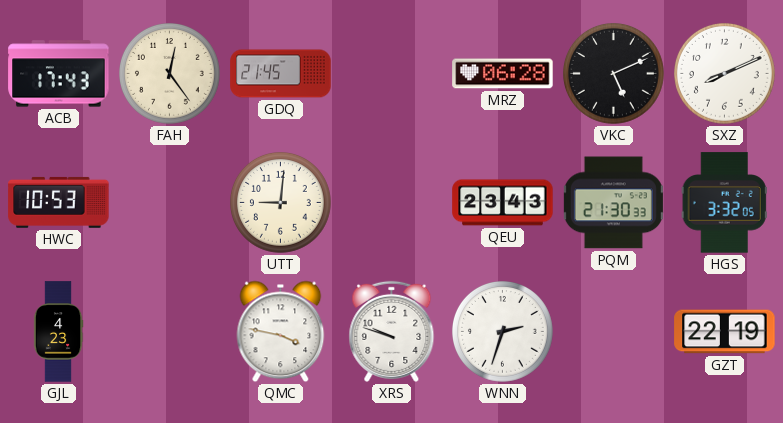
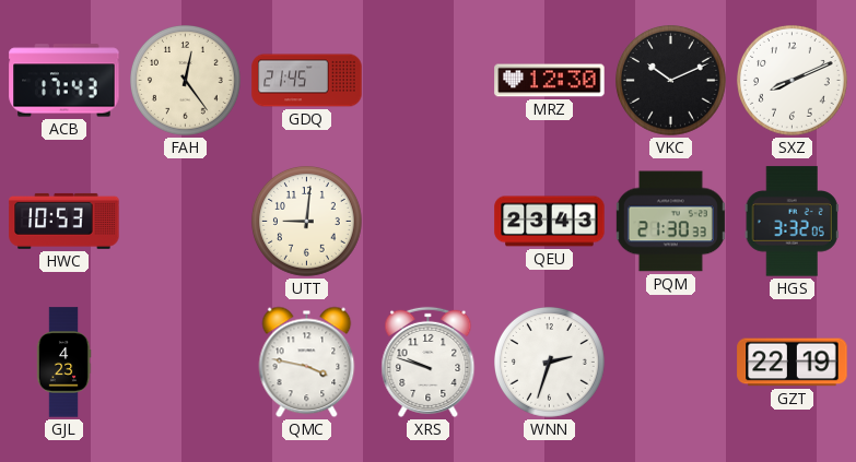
MRZ: 06:28 -> 12:30
VKC: 5:11 -> 10:11
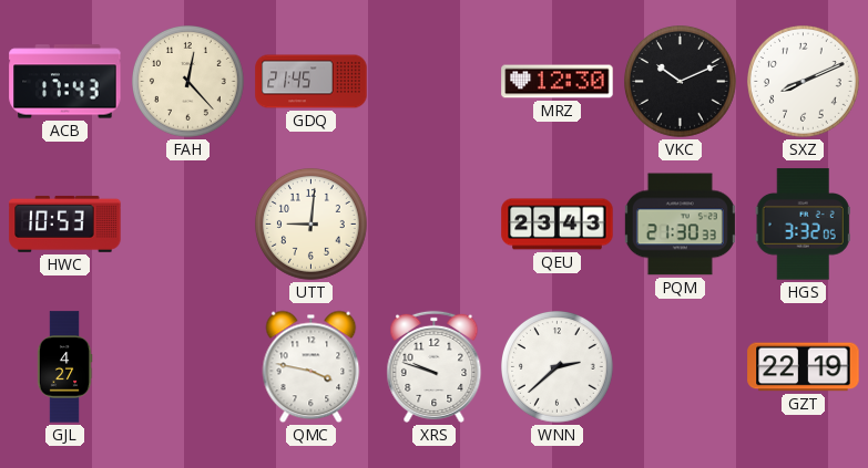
FAH: 12:24 -> 12:23
GJL: 4:23 -> 4:27
WNN: 2:33 -> 2:38
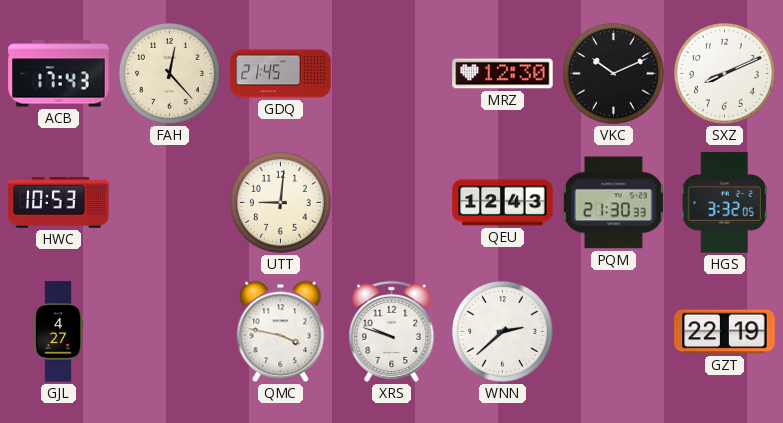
QEU: 23:43 -> 12:43
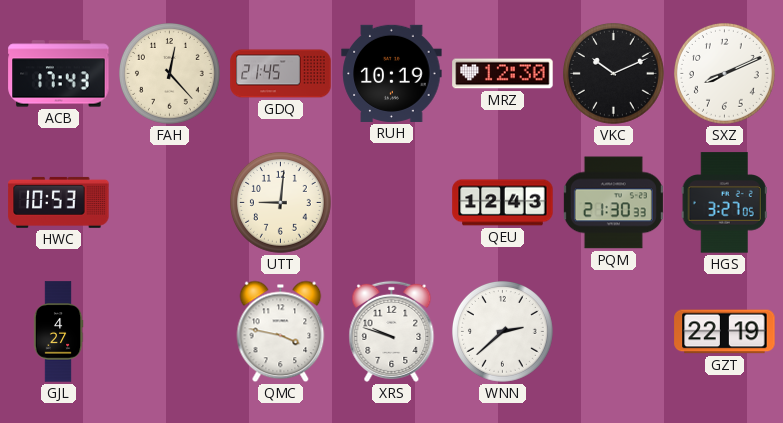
RUH: none -> 10:19
HGS: 3:32 -> 3:27
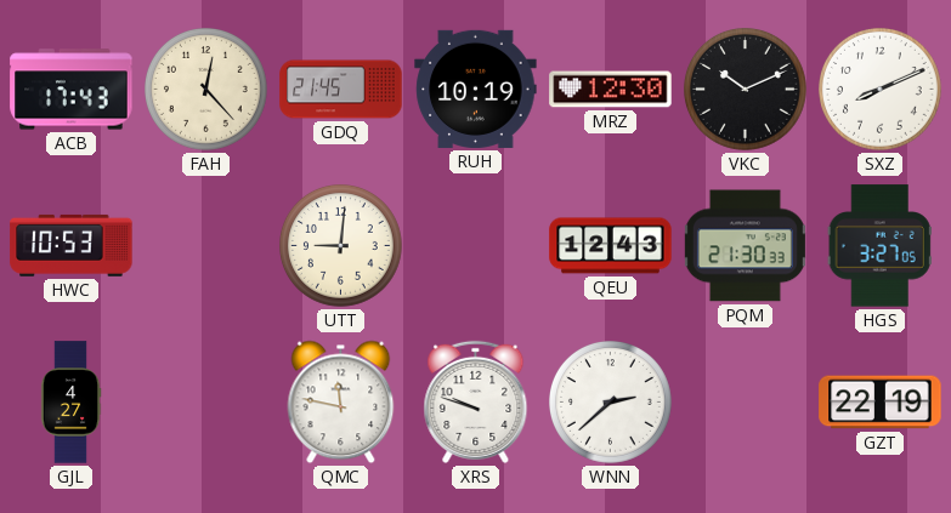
QMC: 3:47 -> 11:47
